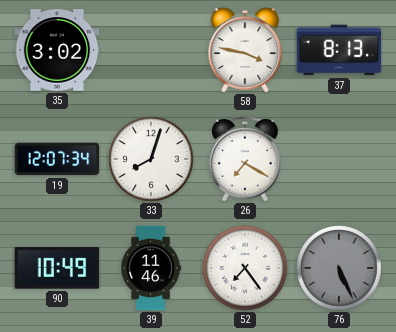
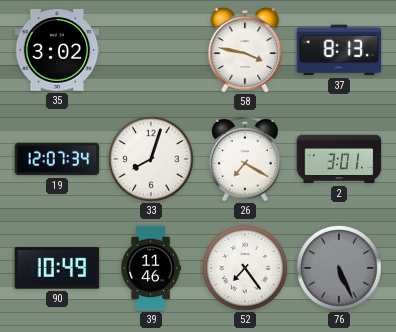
2: none -> 3:01
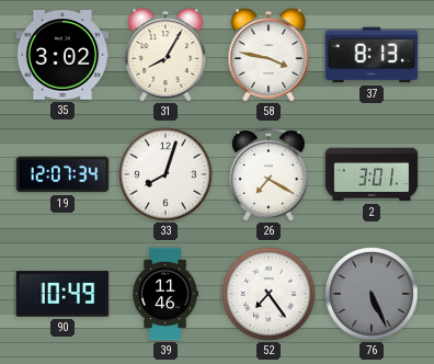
31: none -> 8:05
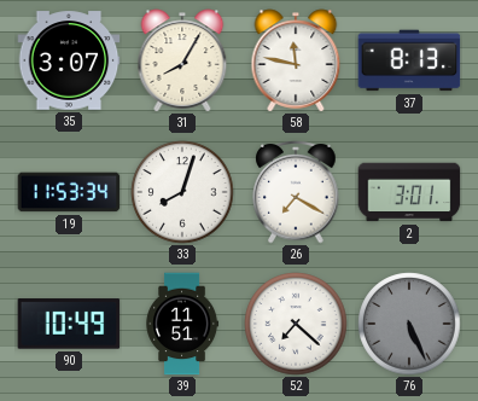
35: 3:02 -> 3:07
58: 3:47 -> 11:47
19: 12:07 -> 11:53
39: 11:46 -> 11:51
52: 7:24 -> 7:22
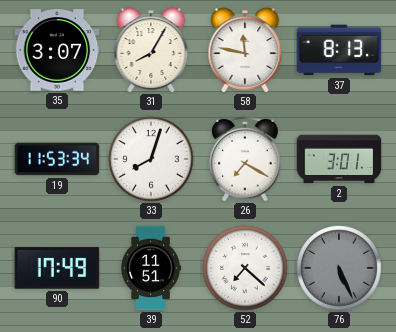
90: 10:49 -> 17:49
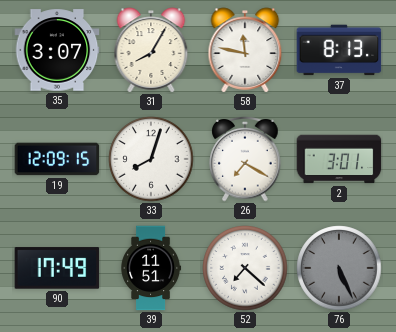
19: 11:53 -> 12:09
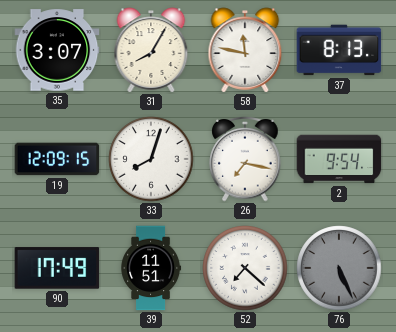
26: 7:20 -> 7:17
2: 3:01 -> 9:54
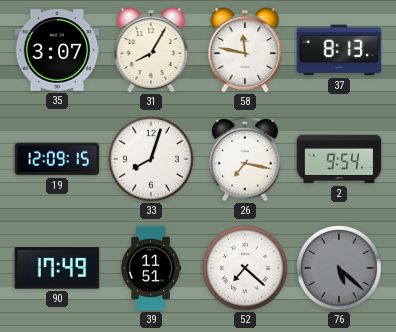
76: 5:26 -> 5:22
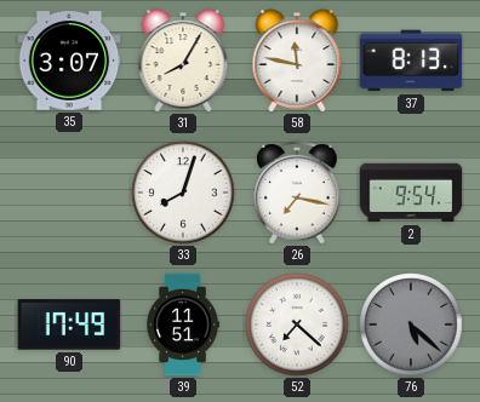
19: 12:09 -> none
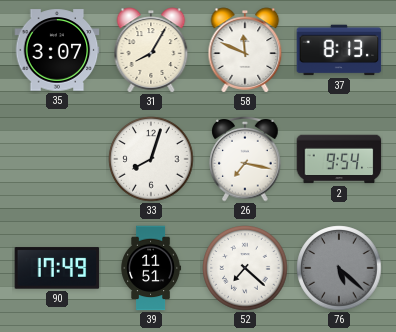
58: 11:47 -> 11:49
